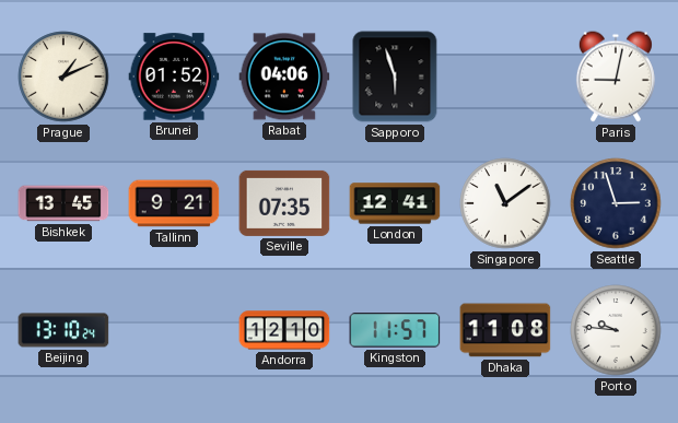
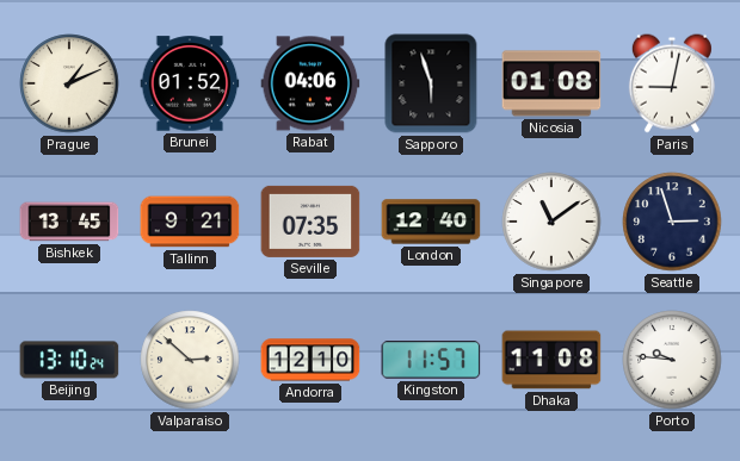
Nicosia: none -> 01:08
London: 12:41 -> 12:40
Valparaiso: none -> 2:52
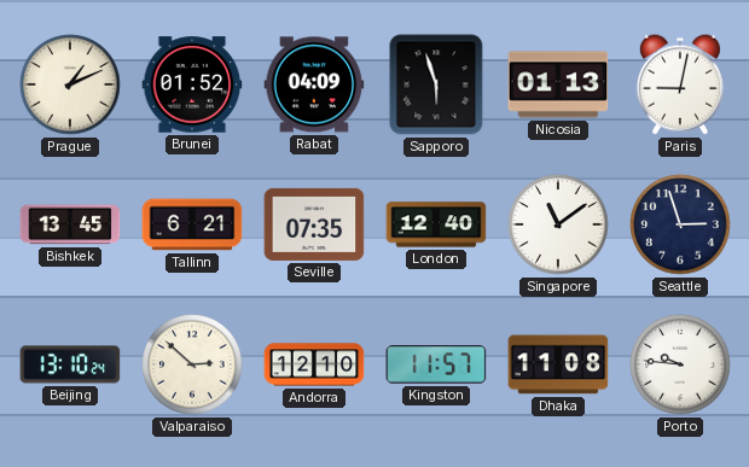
Rabat: 04:06 -> 04:09
Nicosia: 01:08 -> 01:13
Tallinn: 9:21 -> 6:21
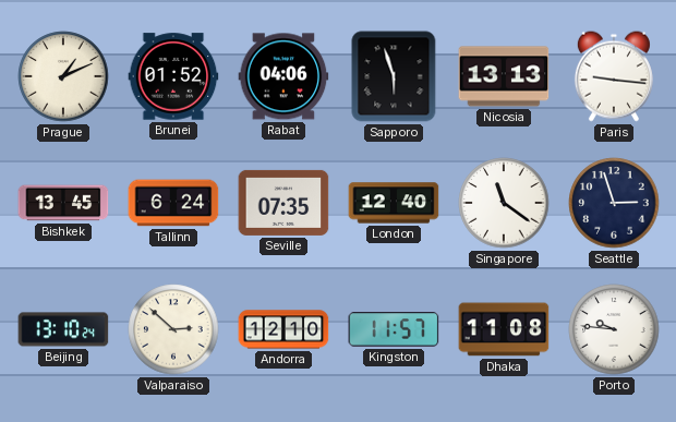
Rabat: 04:09 -> 04:06
Nicosia: 01:13 -> 13:13
Paris: 9:02 -> 9:16
Tallinn: 6:21 -> 6:24
Singapore: 11:09 -> 11:21
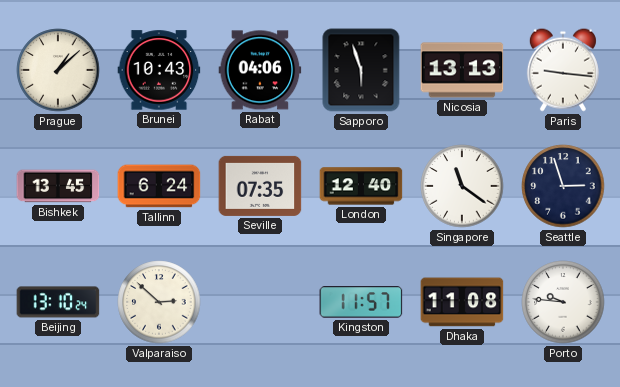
Prague: 1:11 -> 1:08
Brunei: 01:52 -> 10:43
Andorra: 12:10 -> none
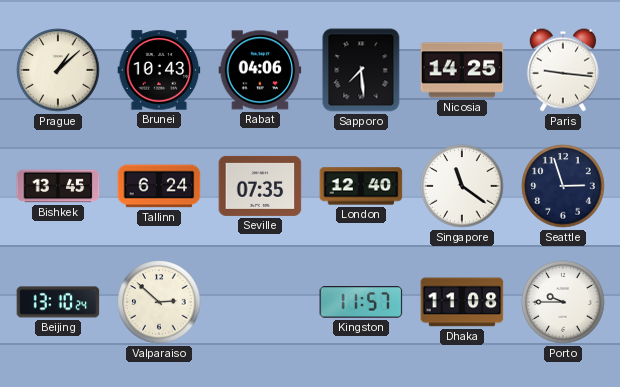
Sapporo: 5:57 -> 7:29
Nicosia: 13:13 -> 14:25
Porto: 9:46 -> 9:45
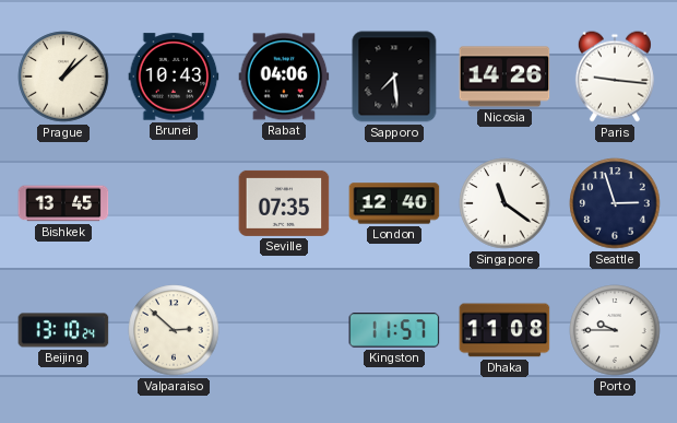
Nicosia: 14:25 -> 14:26
Tallinn: 6:24 -> none
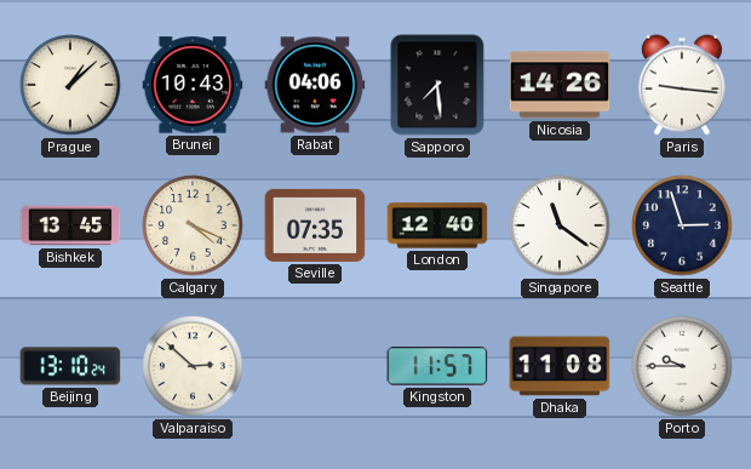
Calgary: none -> 4:19
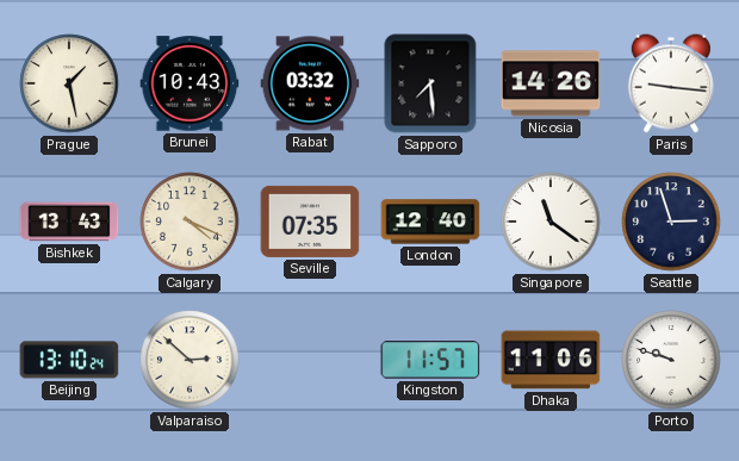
Prague: 1:08 -> 1:28
Rabat: 04:06 -> 03:32
Bishkek: 13:45 -> 13:43
Dhaka: 11:08 -> 11:06
Porto: 9:45 -> 9:48
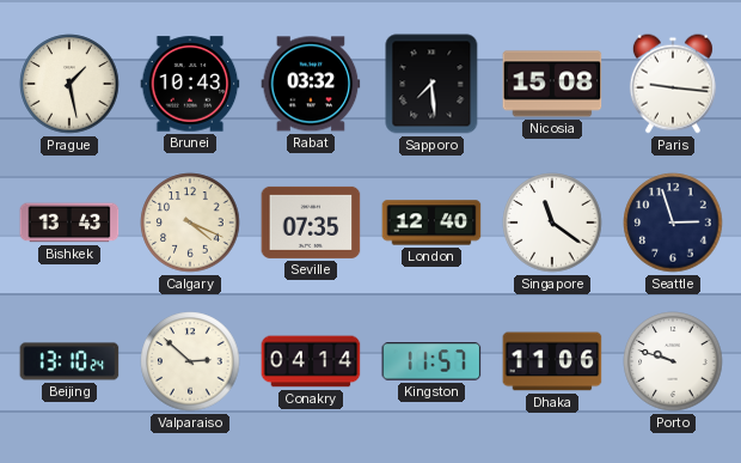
Nicosia: 14:26 -> 15:08
Conakry: none -> 04:14
